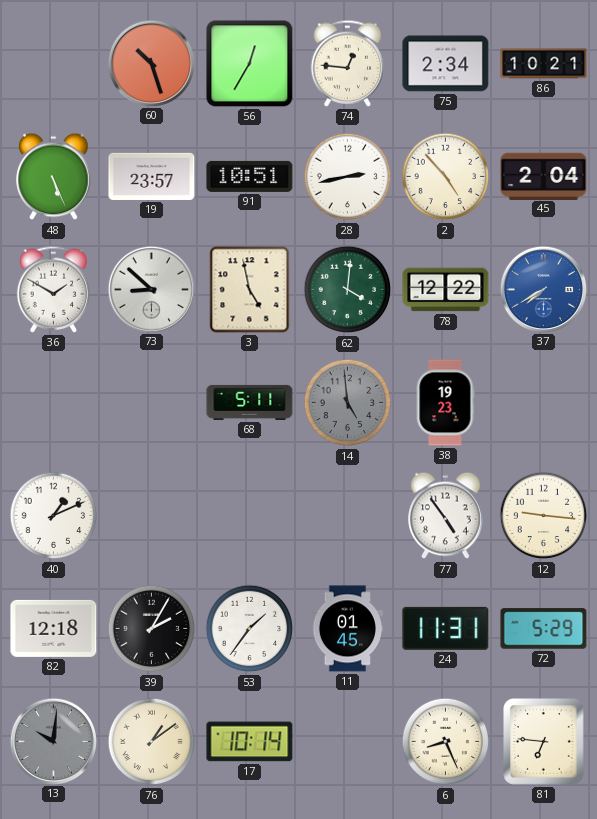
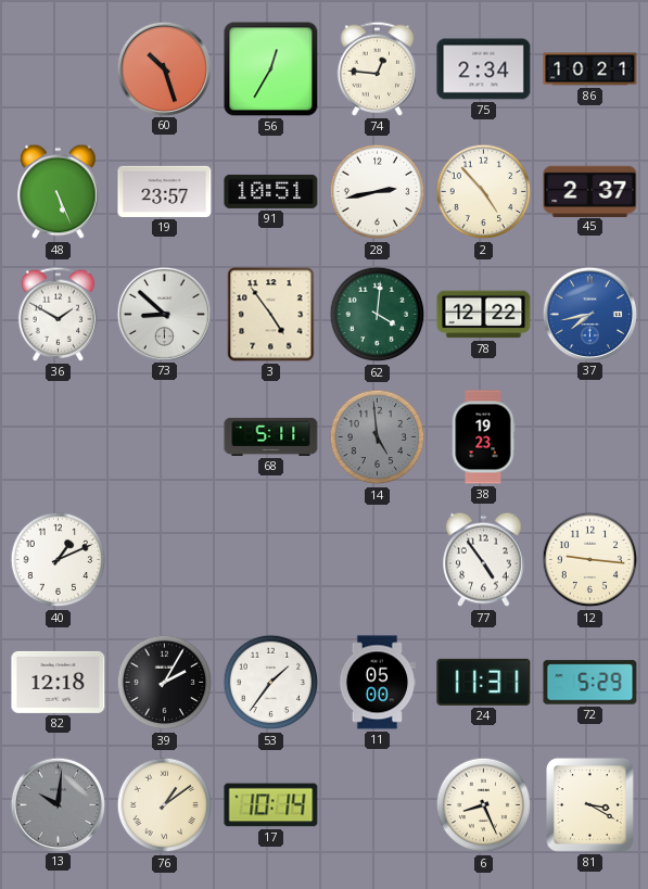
45: 2:04 -> 2:37
3: 4:58 -> 4:54
37: 7:40 -> 7:43
11: 01:45 -> 05:00
81: 6:46 -> 3:20
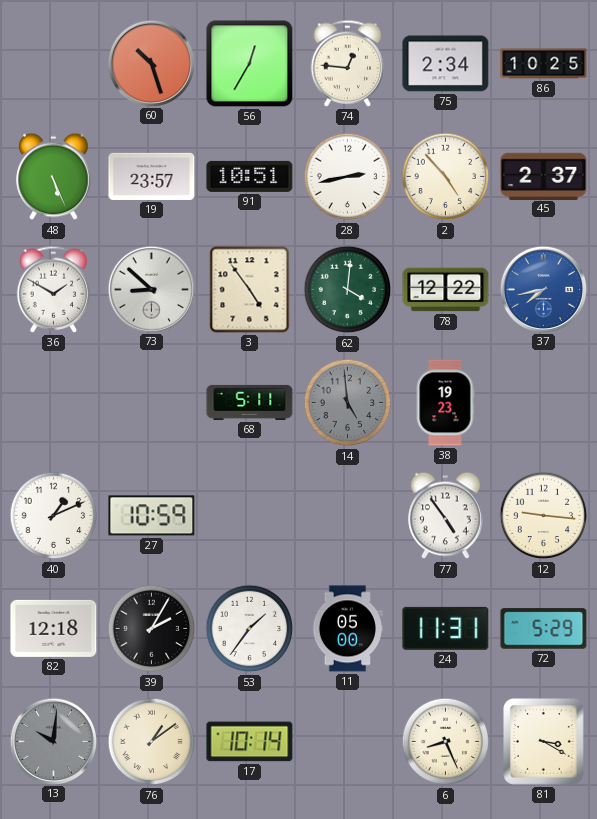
86: 10:21 -> 10:25
27: none -> 10:59
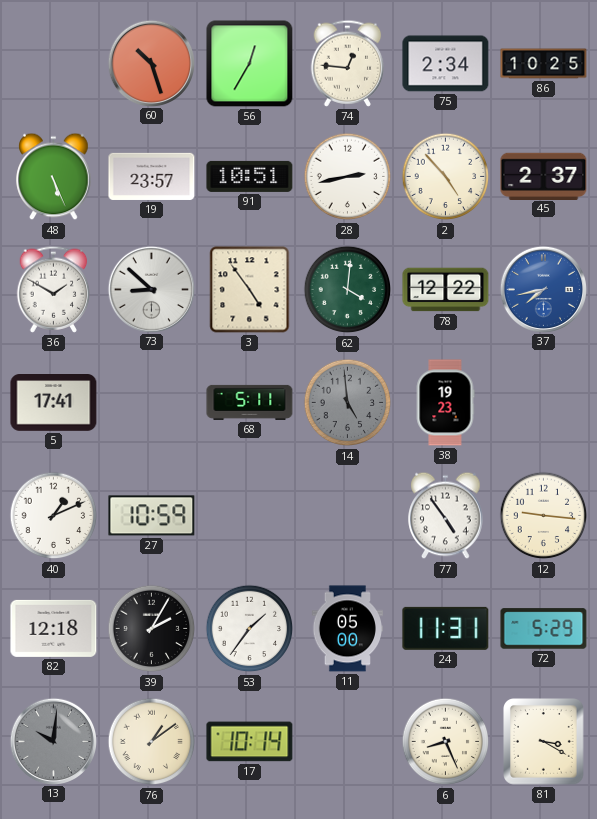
5: none -> 17:41
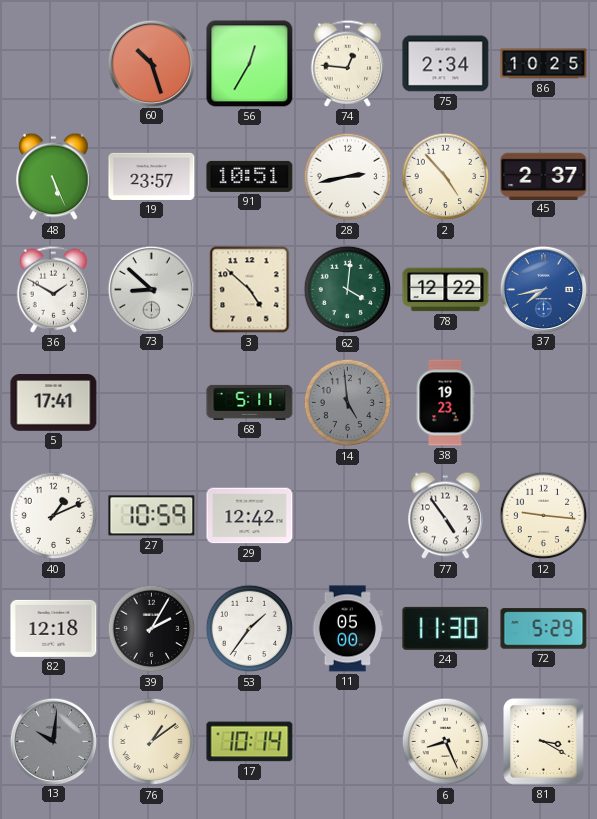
3: 4:54 -> 4:52
29: none -> 12:42
24: 11:31 -> 11:30
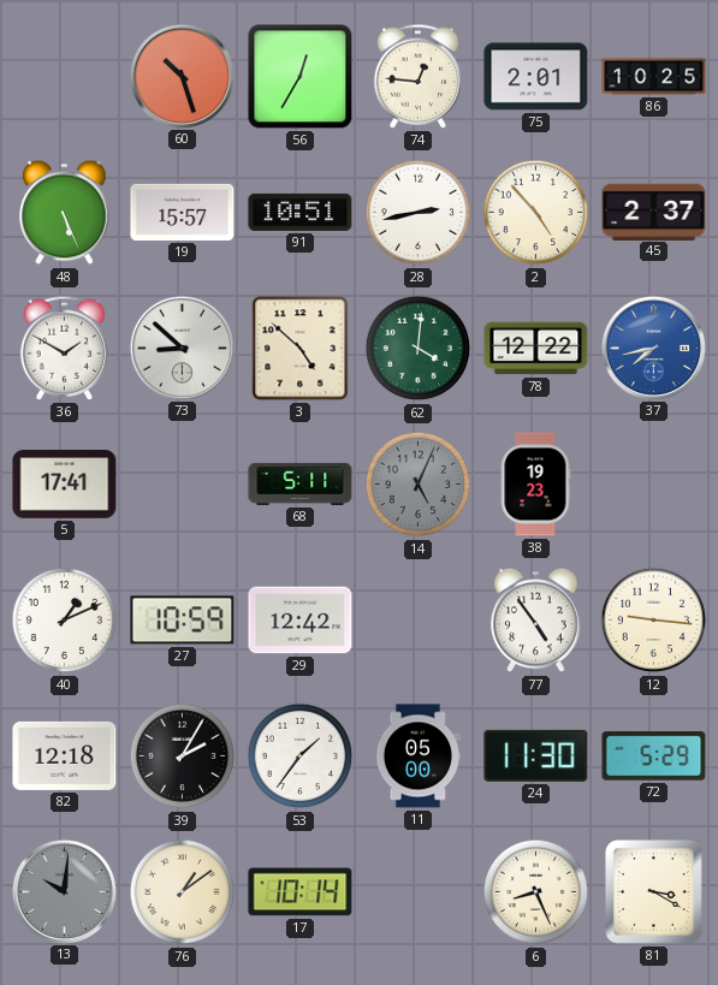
75: 2:34 -> 2:01
19: 23:57 -> 15:57
14: 4:59 -> 5:04
